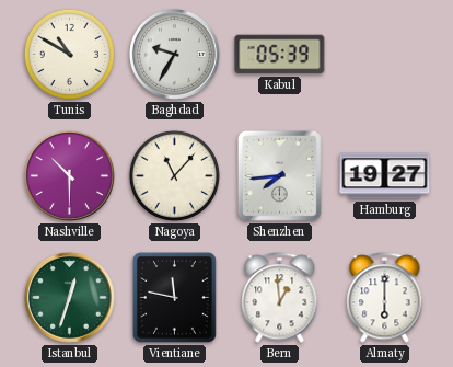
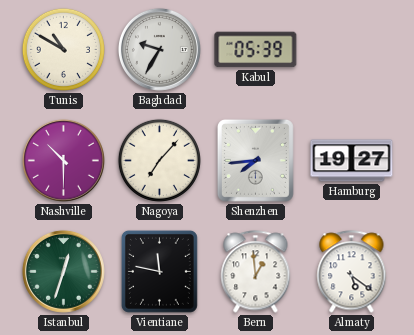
Nagoya: 11:07 -> 7:07
Almaty: 6:00 -> 5:21
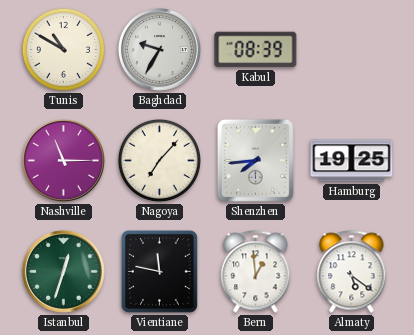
Kabul: 05:39 -> 08:39
Nashville: 10:30 -> 11:15
Hamburg: 19:27 -> 19:25
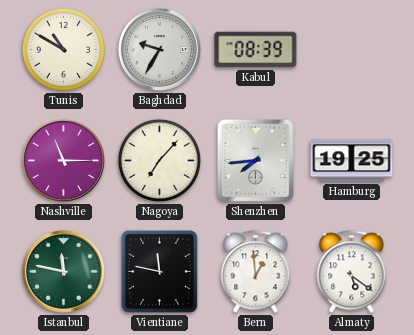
Istanbul: 12:33 -> 11:47
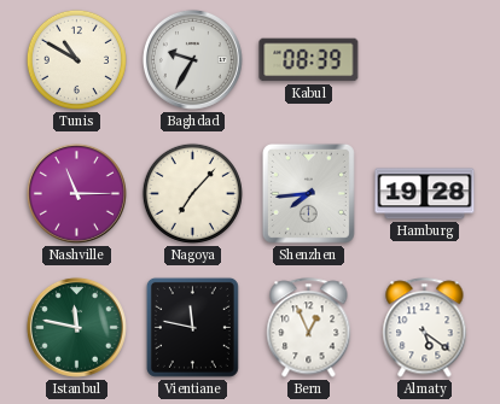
Hamburg: 19:25 -> 19:28
Bern: 12:59 -> 12:56
